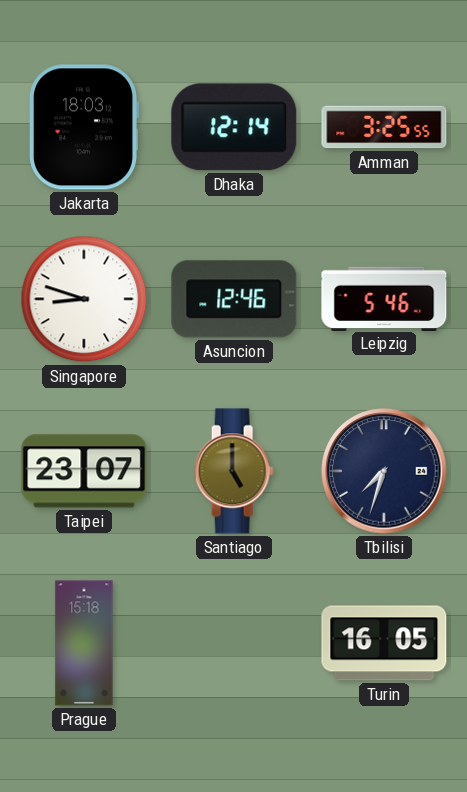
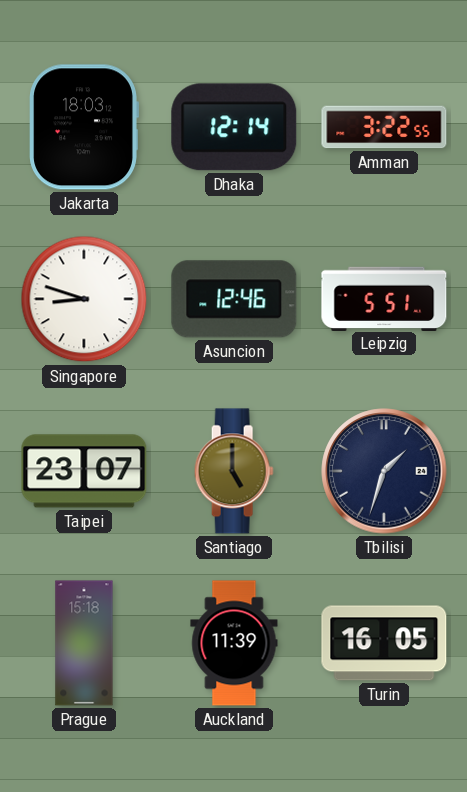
Amman: 3:25 -> 3:22
Leipzig: 5:46 -> 5:51
Tbilisi: 7:33 -> 1:33
Auckland: none -> 11:39
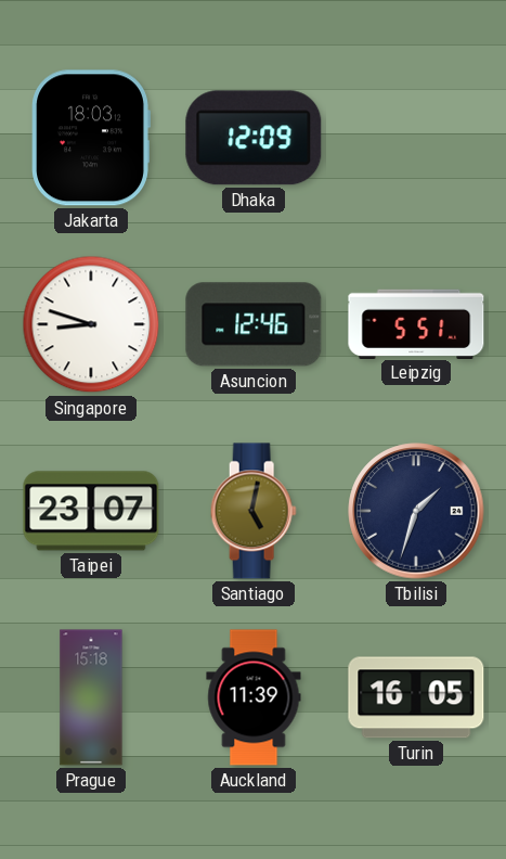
Dhaka: 12:14 -> 12:09
Amman: 3:22 -> none
Santiago: 5:00 -> 5:02
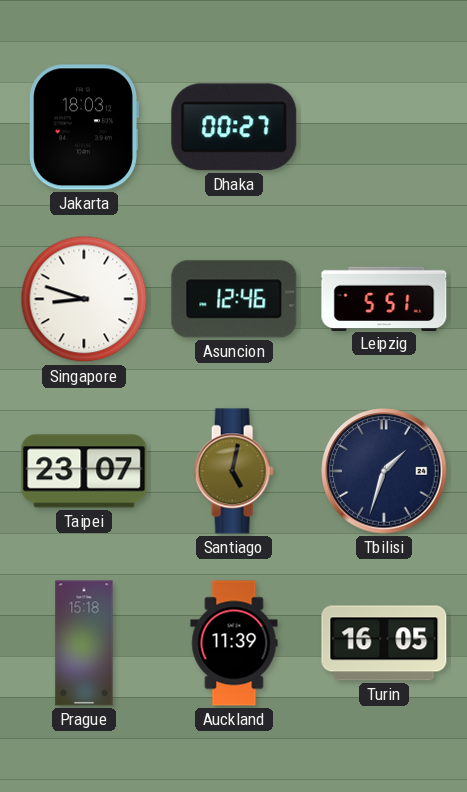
Dhaka: 12:09 -> 00:27
